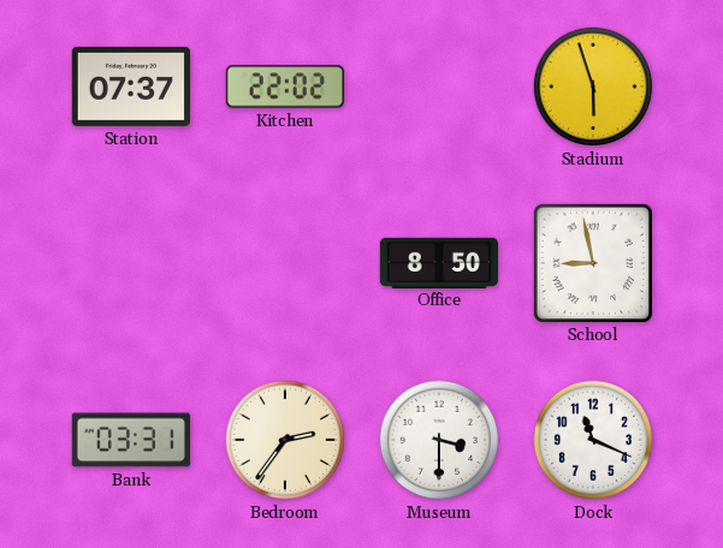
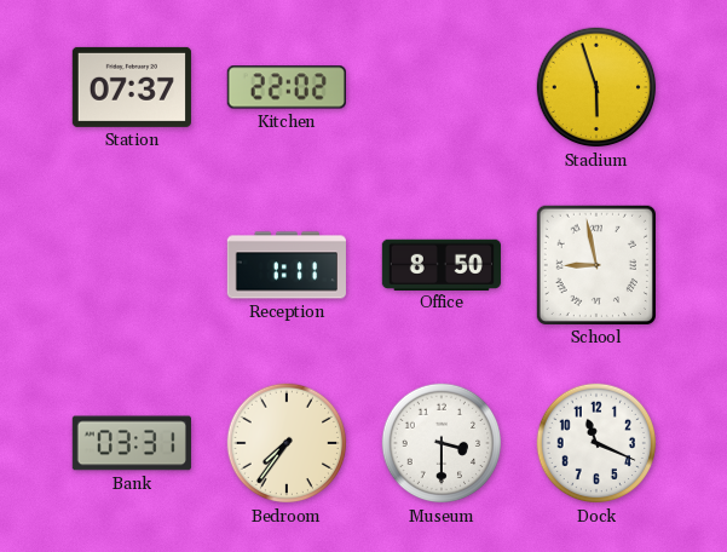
Reception: none -> 1:11
Bedroom: 2:36 -> 7:36
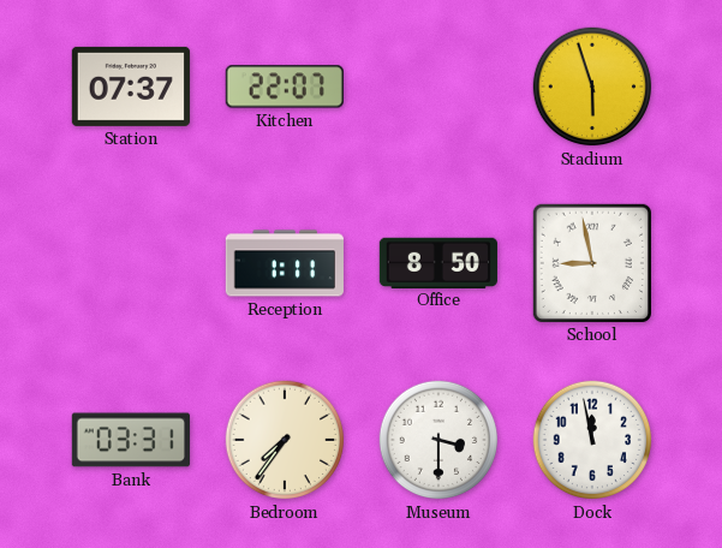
Kitchen: 22:02 -> 22:07
Dock: 11:19 -> 11:58
